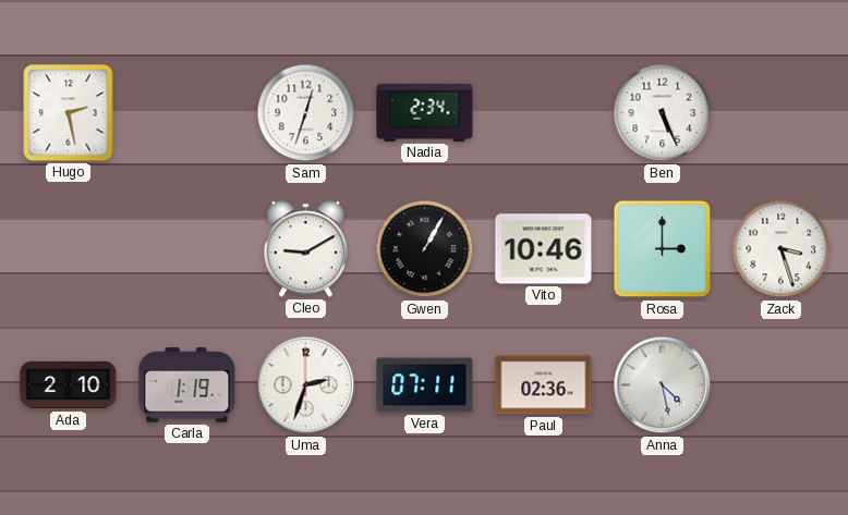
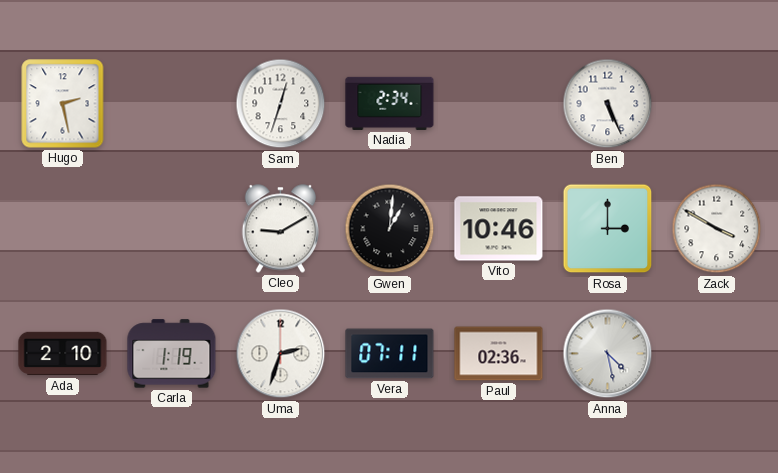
Gwen: 1:05 -> 1:01
Zack: 3:27 -> 3:50
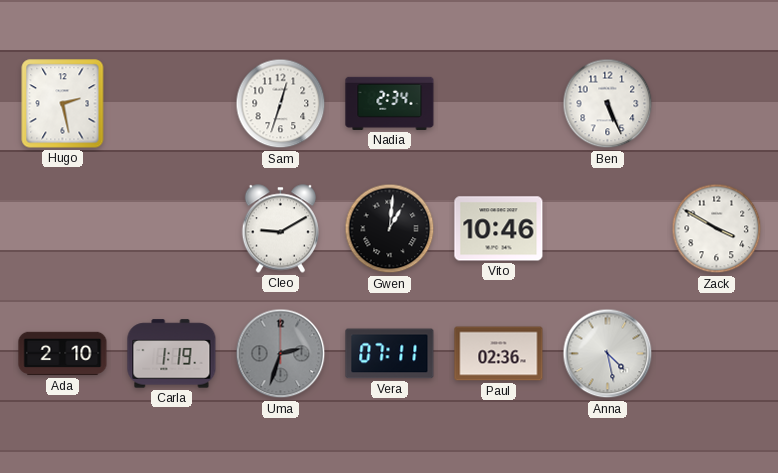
Rosa: 3:00 -> none
Uma dial: white -> grey
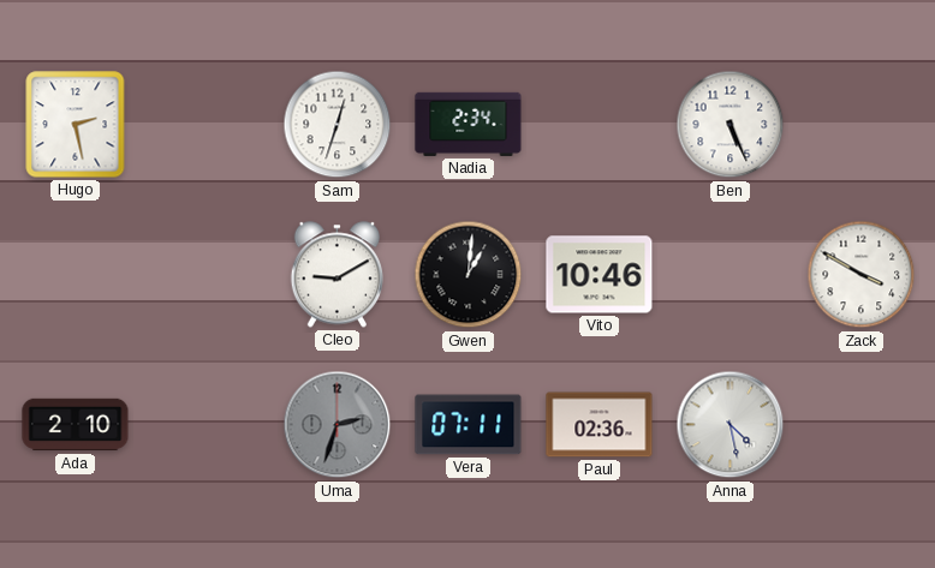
Carla: 1:19 -> none
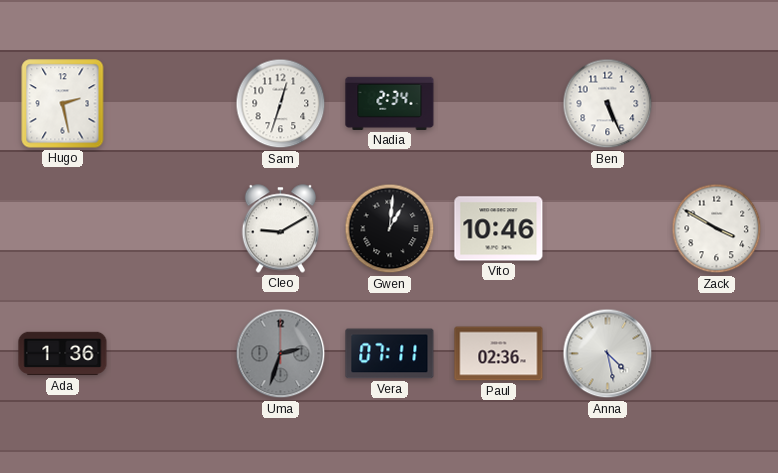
Ada: 2:10 -> 1:36
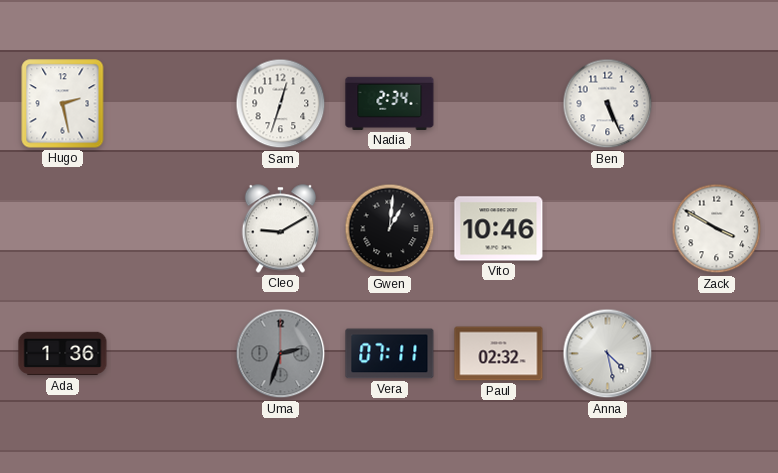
Paul: 02:36 -> 02:32
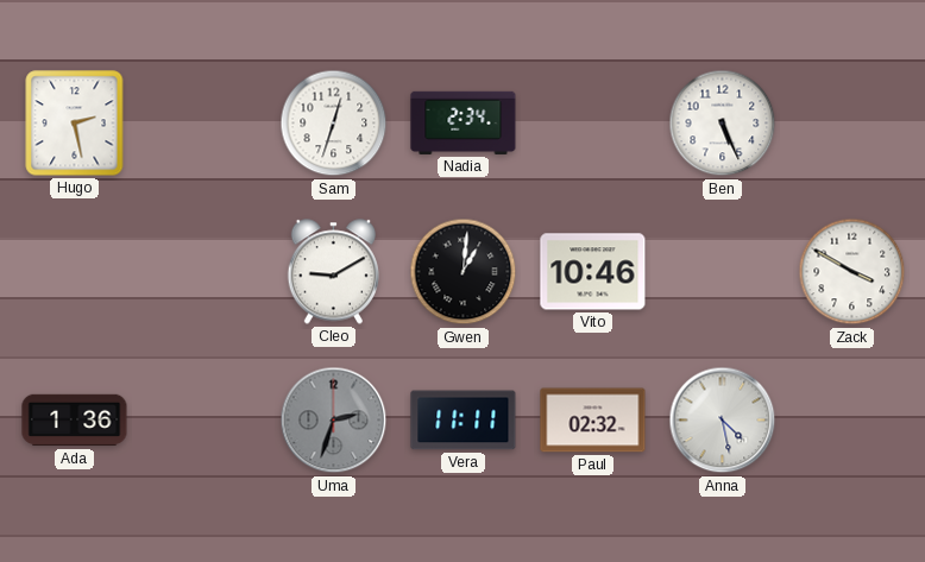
Vera: 07:11 -> 11:11
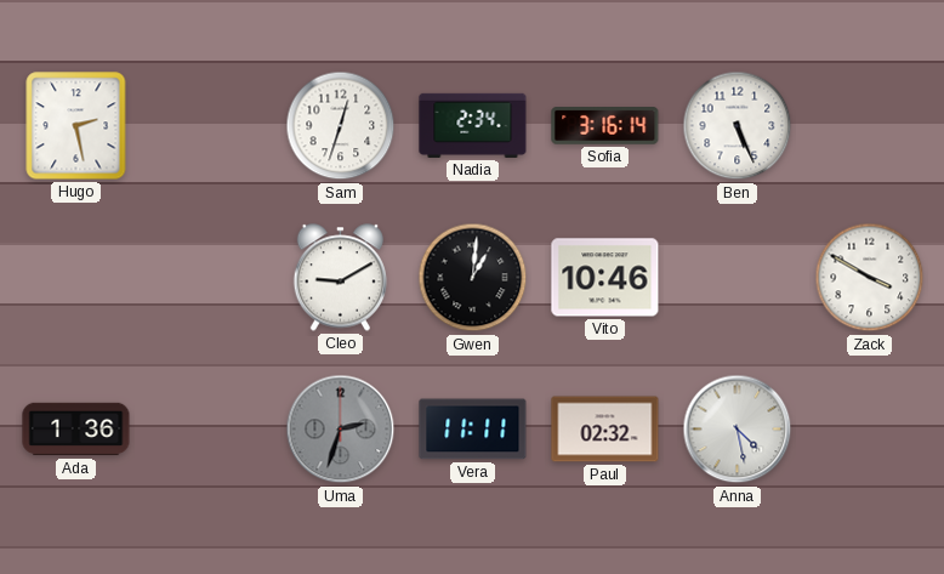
Sofia: none -> 3:16
